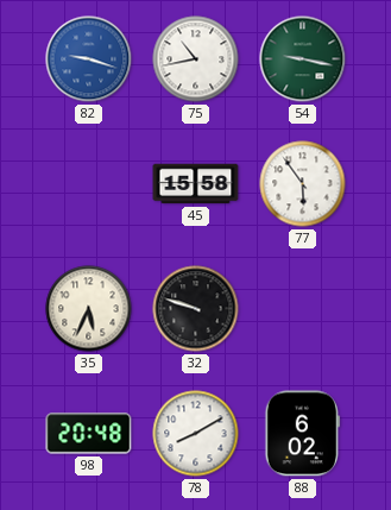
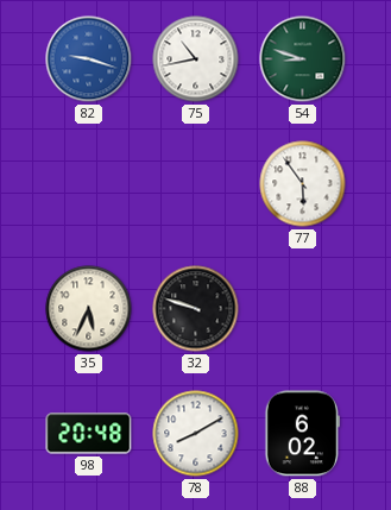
54: 9:17 -> 8:48
45: 15:58 -> none
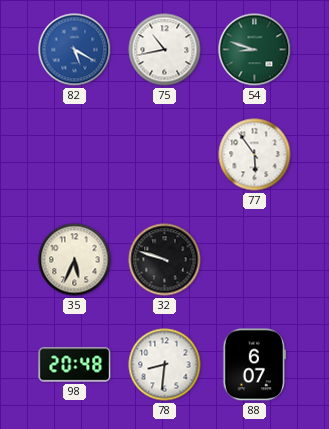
82: 9:18 -> 5:20
78: 8:10 -> 8:31
88: 6:02 -> 6:07
